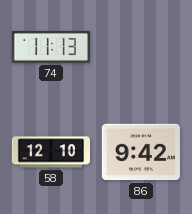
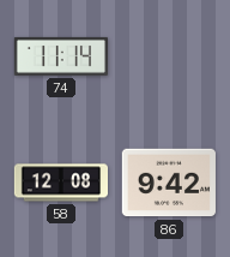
74: 11:13 -> 11:14
58: 12:10 -> 12:08
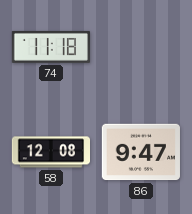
74: 11:14 -> 11:18
86: 9:42 -> 9:47
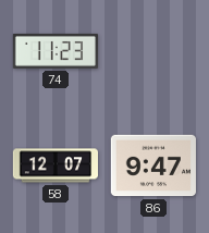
74: 11:18 -> 11:23
58: 12:08 -> 12:07
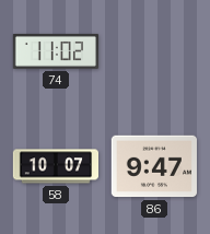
74: 11:23 -> 11:02
58: 12:07 -> 10:07
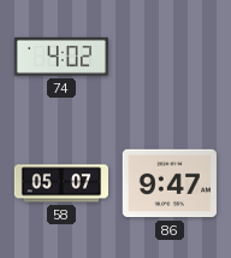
74: 11:02 -> 4:02
58: 10:07 -> 05:07
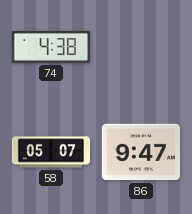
74: 4:02 -> 4:38
